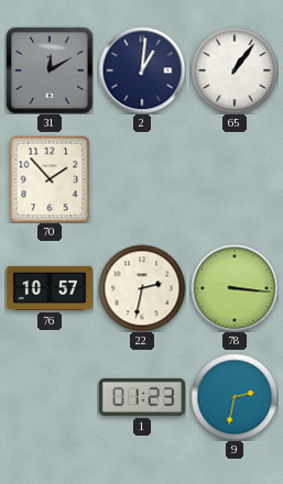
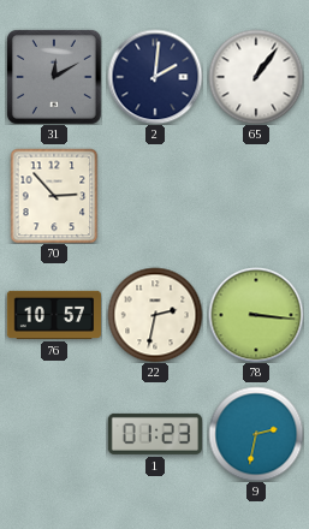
2: 1:01 -> 2:01
70: 1:53 -> 2:53
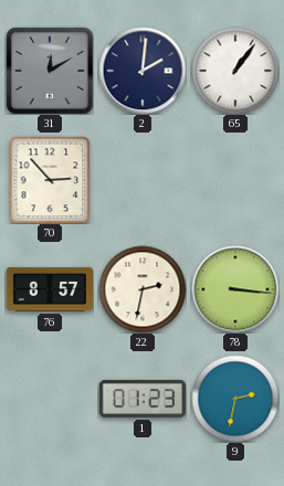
76: 10:57 -> 8:57
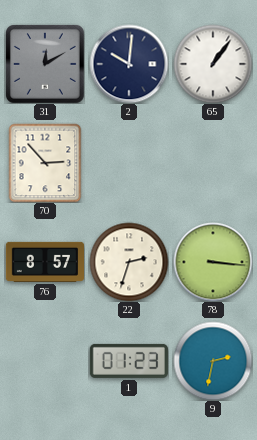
2: 2:01 -> 10:01
22: 2:32 -> 2:33
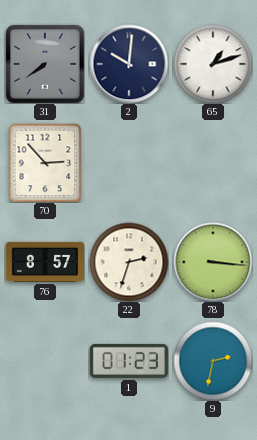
31: 12:10 -> 7:39
65: 1:06 -> 1:12
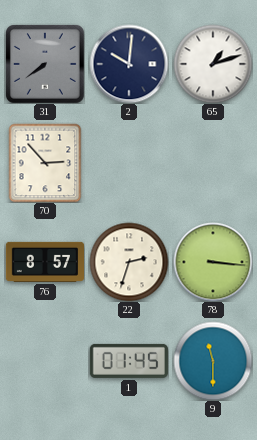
1: 01:23 -> 01:45
9: 2:32 -> 11:30
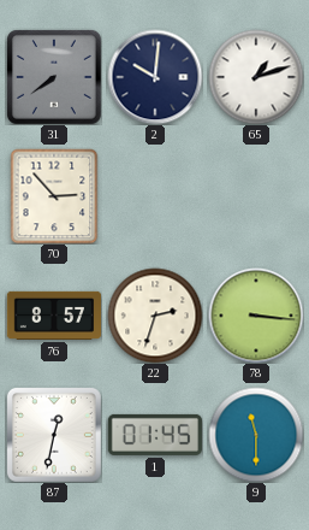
87: none -> 12:32
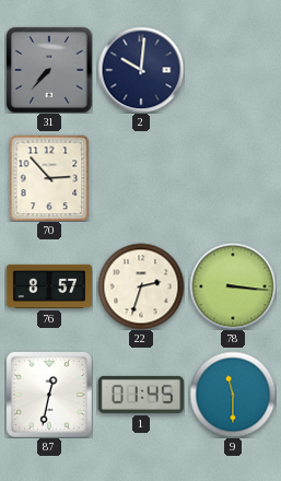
31: 7:39 -> 7:37
65: 1:12 -> none
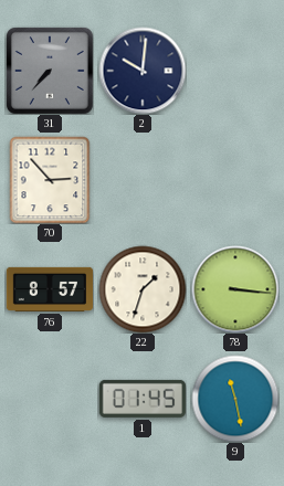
22: 2:33 -> 1:33
87: 12:32 -> none
9: 11:30 -> 11:28
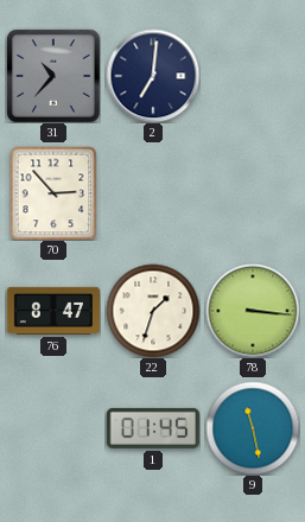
31: 7:37 -> 10:37
2: 10:01 -> 7:01
76: 8:57 -> 8:47
